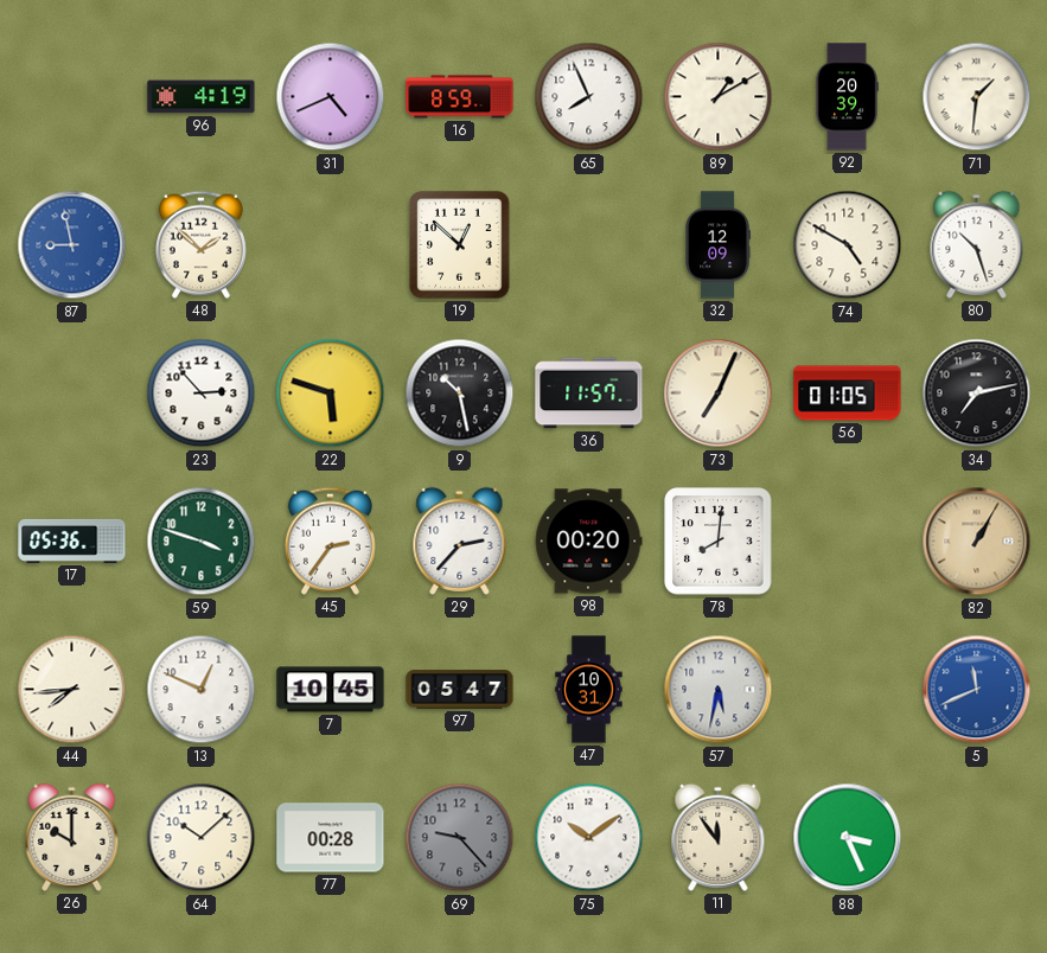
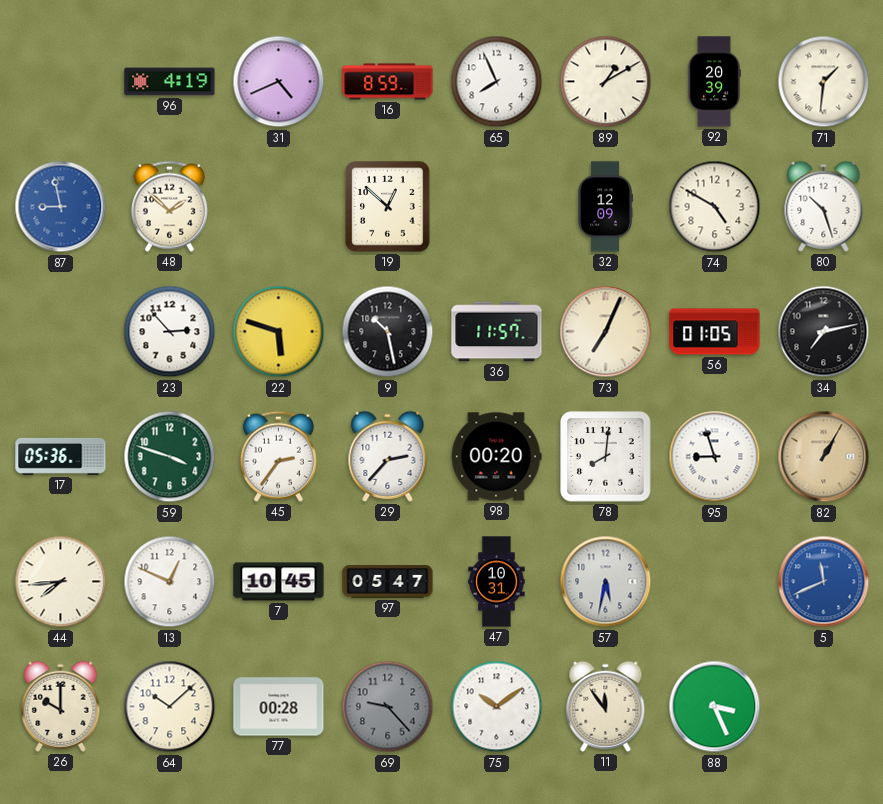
95: none -> 8:57
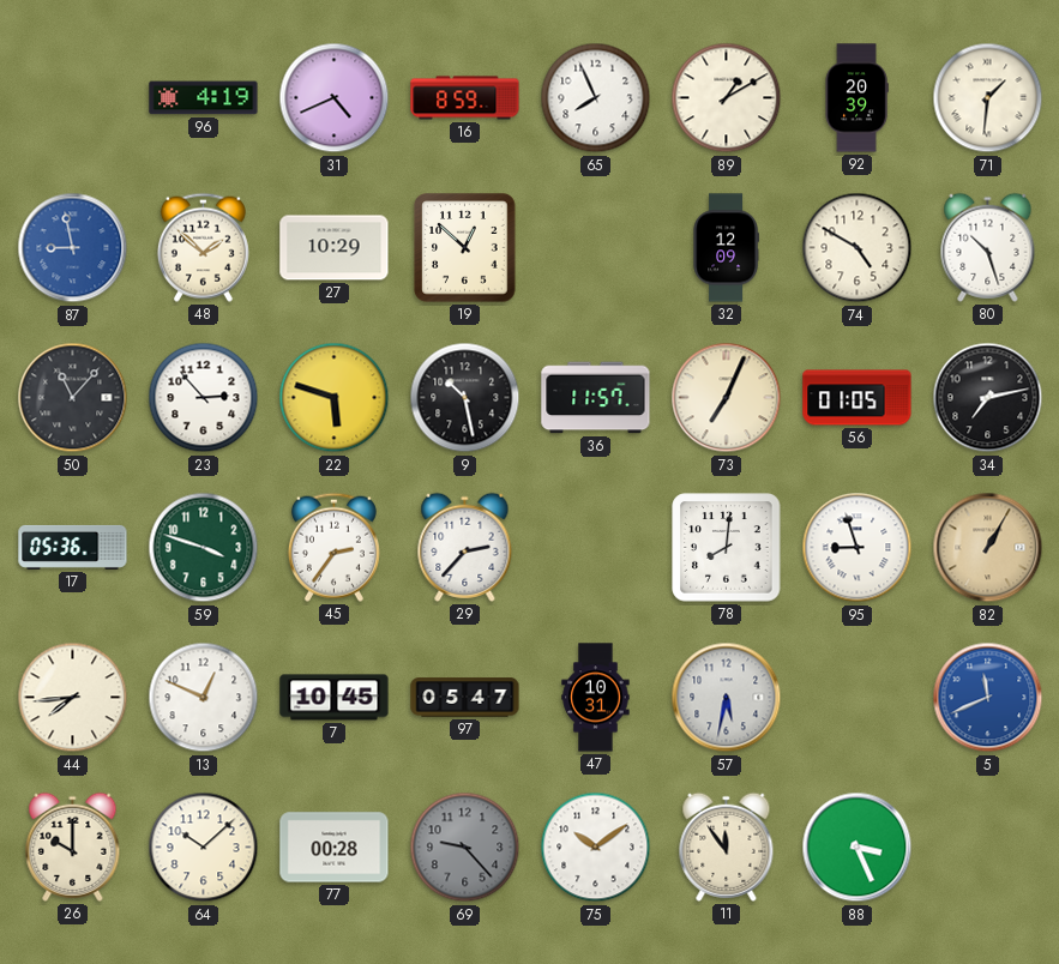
27: none -> 10:29
50: none -> 11:07
98: 00:20 -> none
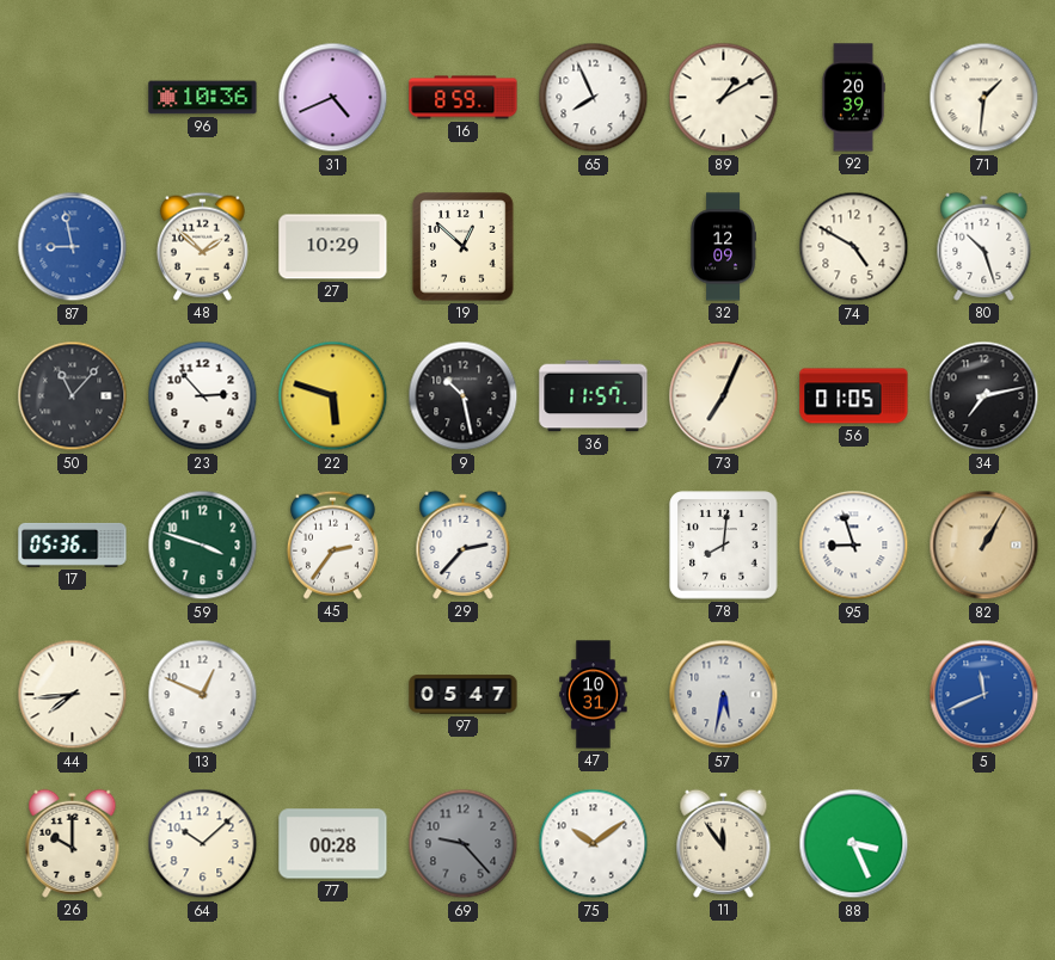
96: 4:19 -> 10:36
7: 10:45 -> none
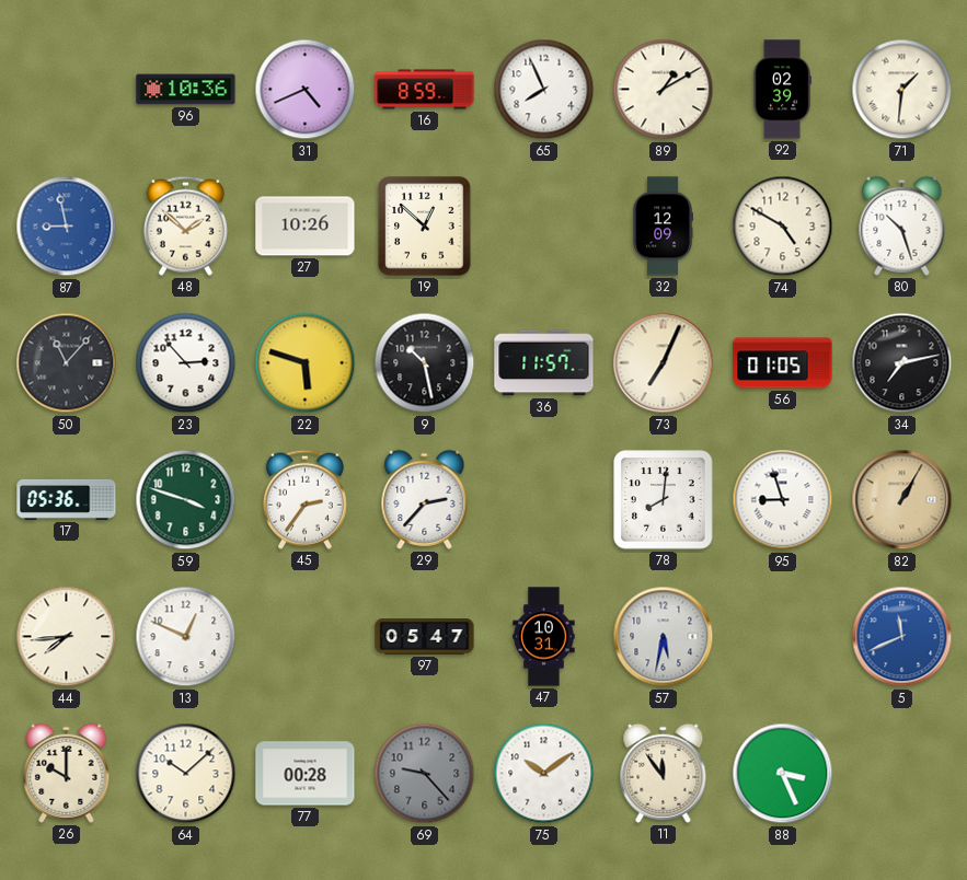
92: 20:39 -> 02:39
27: 10:29 -> 10:26
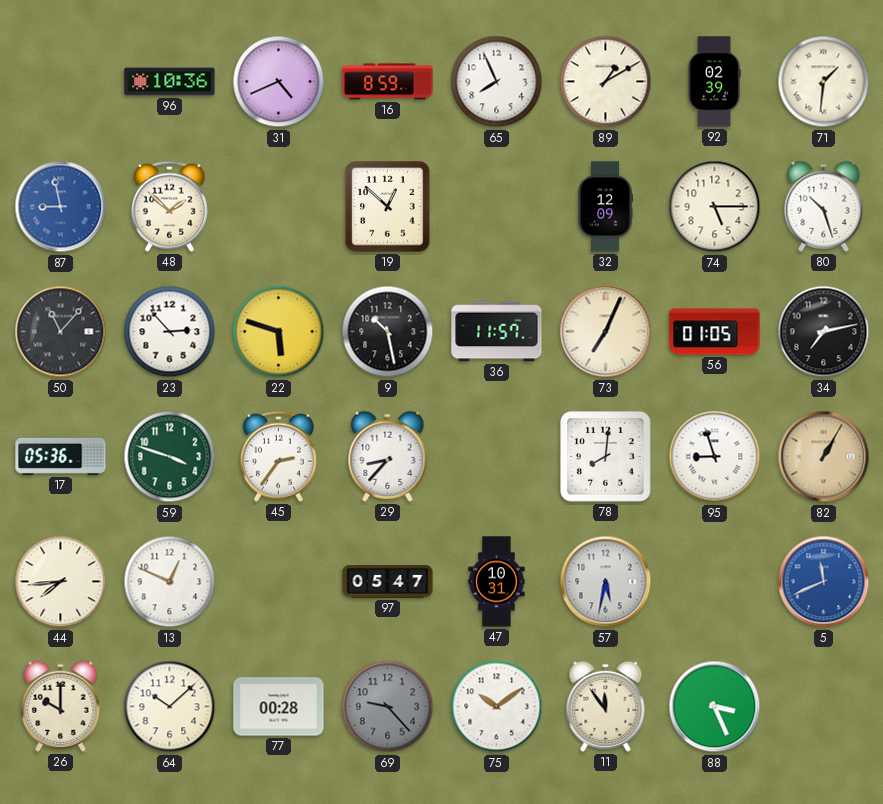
27: 10:26 -> none
74: 4:50 -> 5:15
29: 2:37 -> 8:37
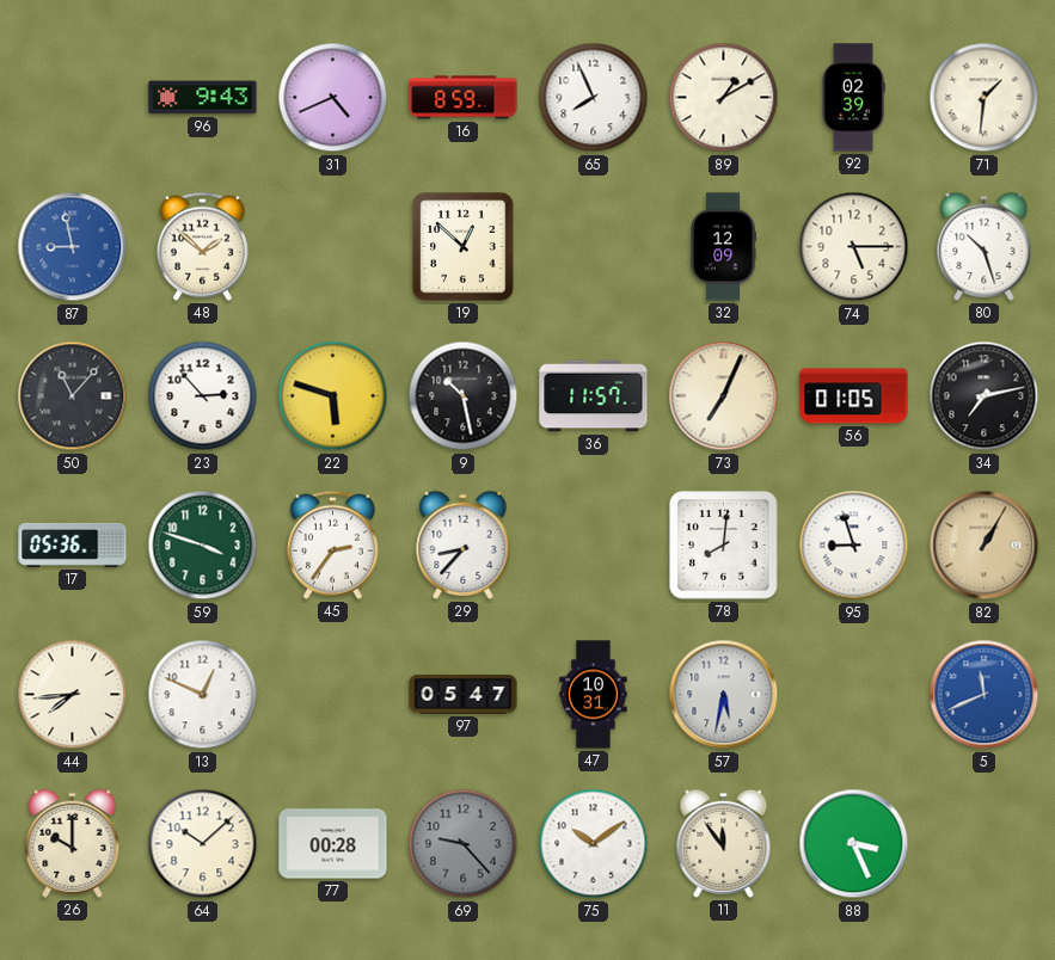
96: 10:36 -> 9:43
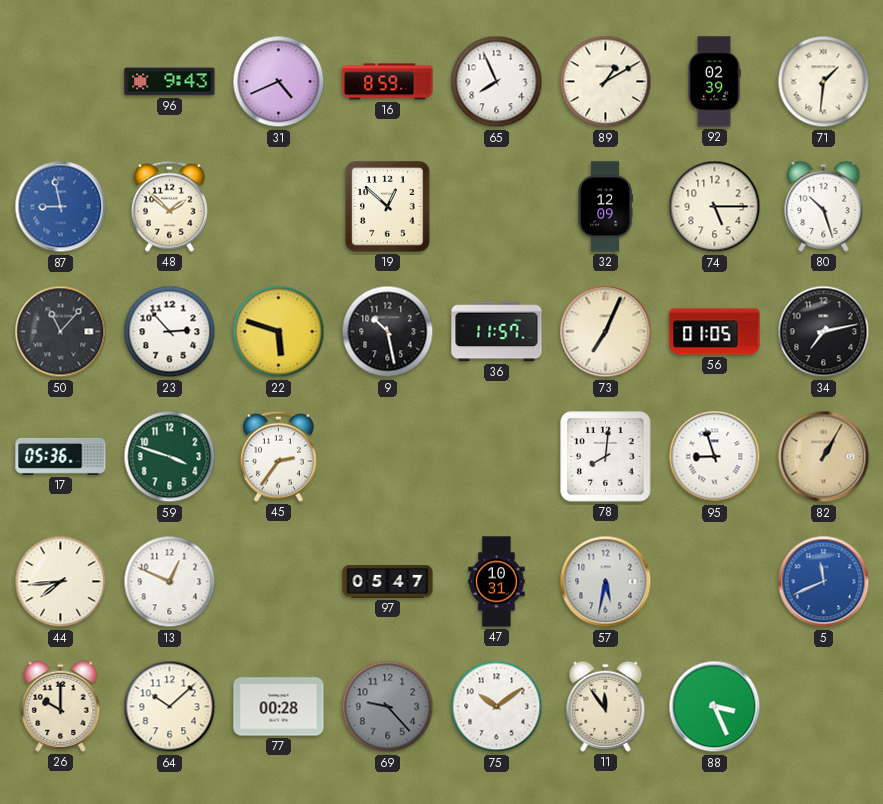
29: 8:37 -> none
